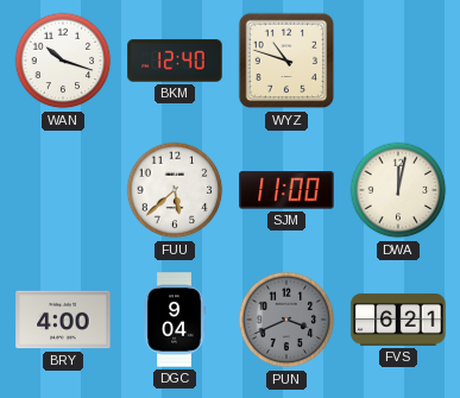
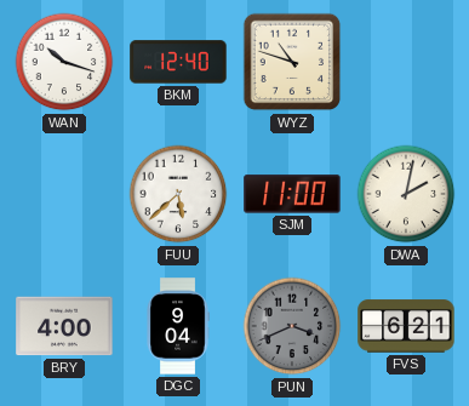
DWA: 12:02 -> 2:02
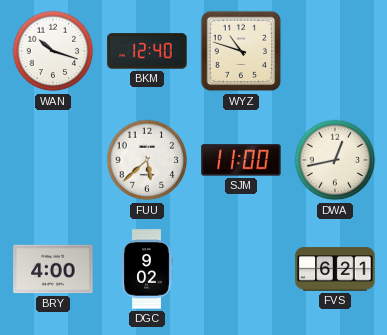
DWA: 2:02 -> 12:43
DGC: 9:04 -> 9:02
PUN: 3:41 -> none
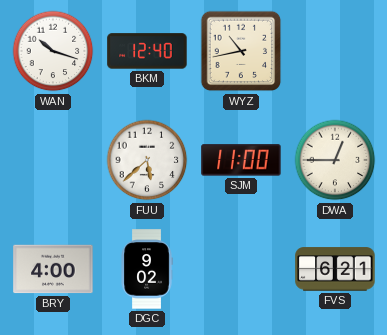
WYZ: 10:48 -> 10:43
DWA: 12:43 -> 12:45
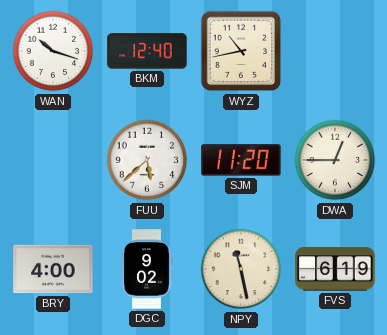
SJM: 11:00 -> 11:20
NPY: none -> 11:28
FVS: 6:21 -> 6:19
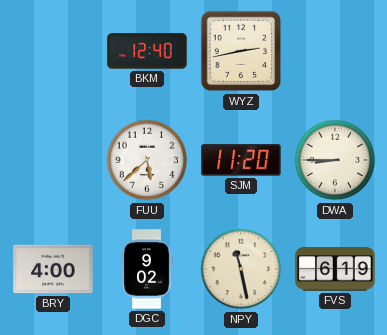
WAN: 10:18 -> none
WYZ: 10:43 -> 2:43
DWA: 12:45 -> 8:45
